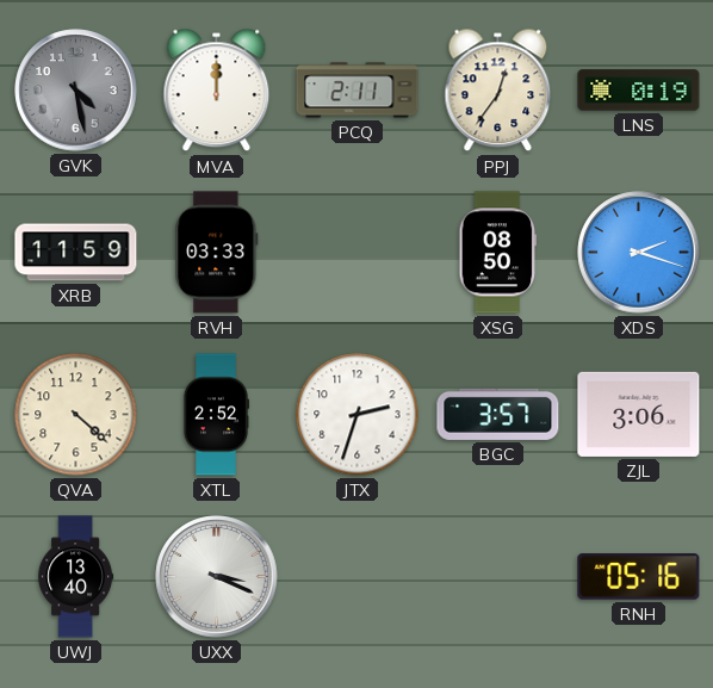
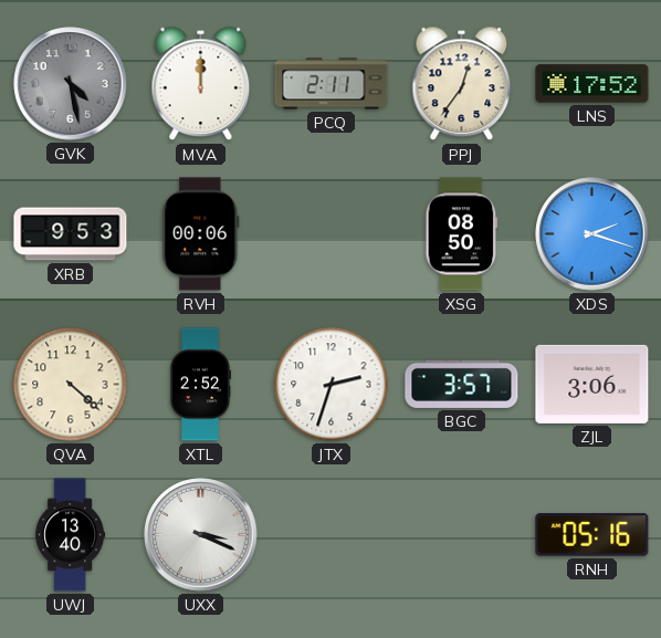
LNS: 0:19 -> 17:52
XRB: 11:59 -> 9:53
RVH: 03:33 -> 00:06
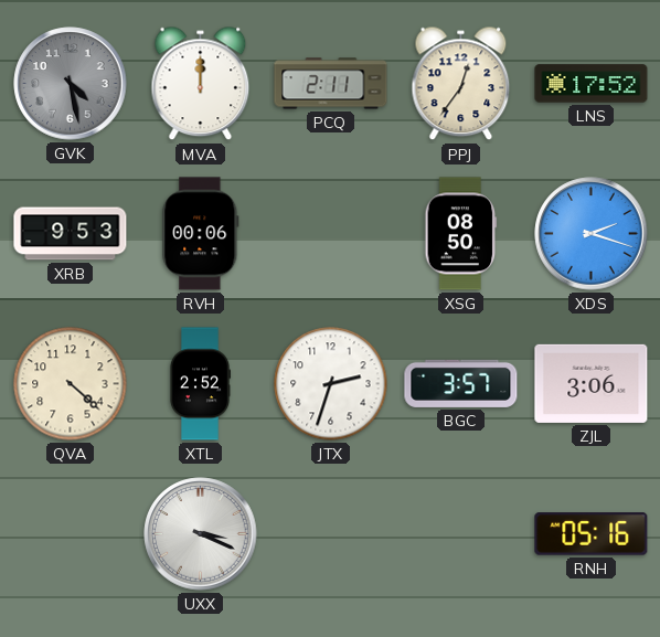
UWJ: 13:40 -> none
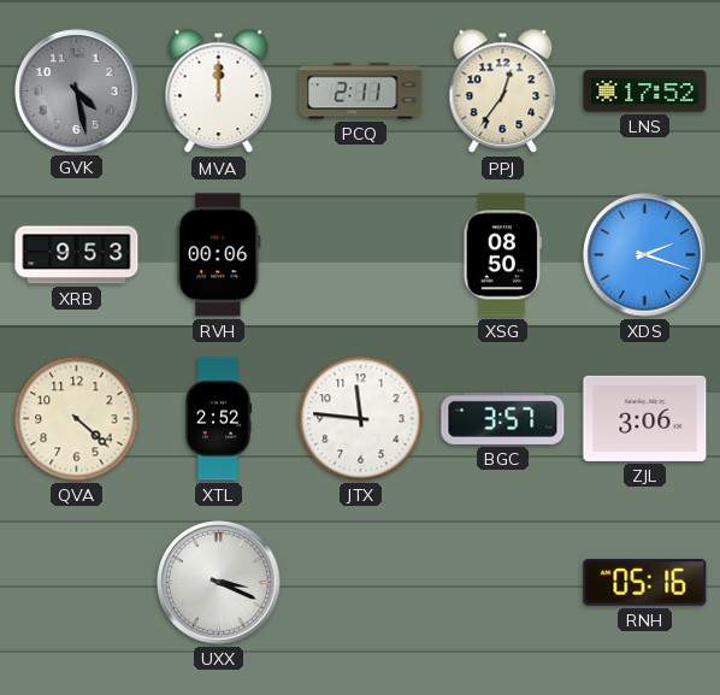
JTX: 2:33 -> 11:46
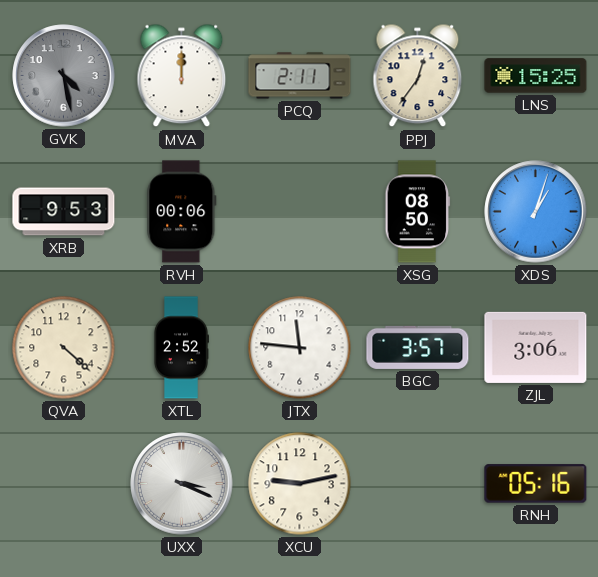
LNS: 17:52 -> 15:25
XDS: 2:18 -> 1:03
XCU: none -> 9:13
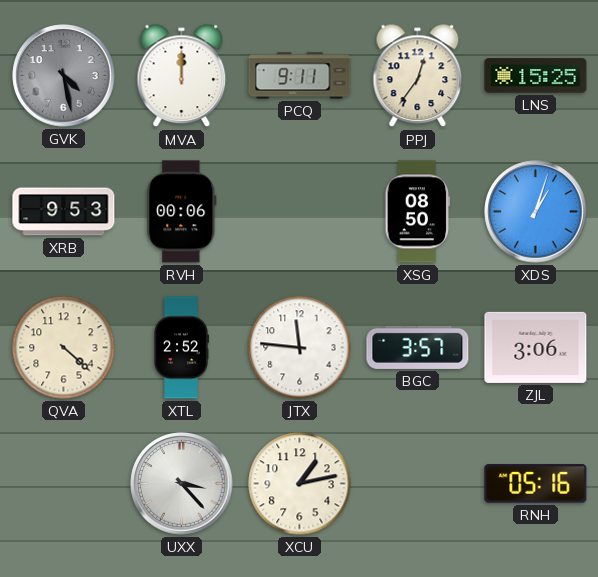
PCQ: 2:11 -> 9:11
UXX: 3:19 -> 3:23
XCU: 9:13 -> 1:13
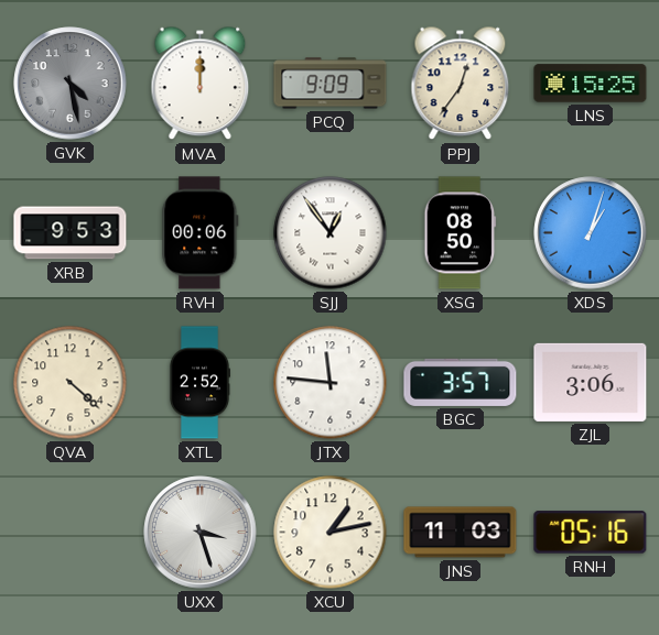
PCQ: 9:11 -> 9:09
SJJ: none -> 12:54
UXX: 3:23 -> 3:27
JNS: none -> 11:03
